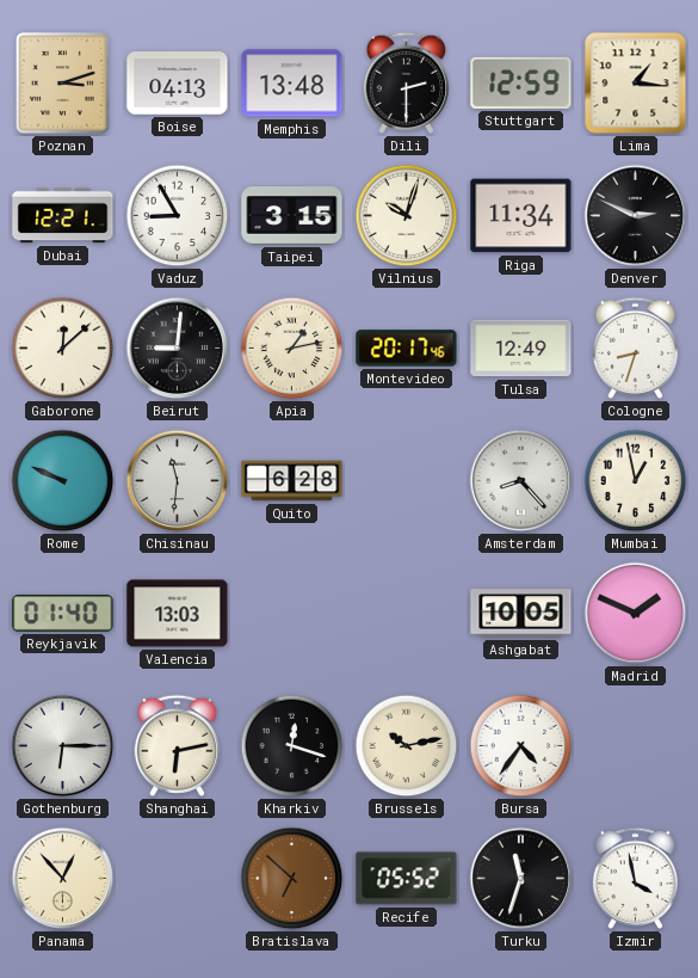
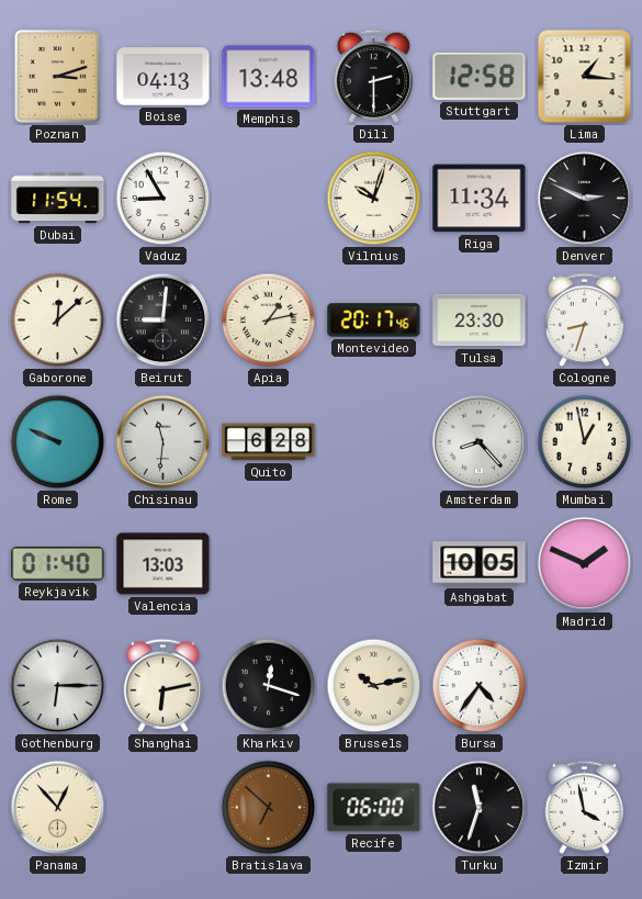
Stuttgart: 12:59 -> 12:58
Dubai: 12:21 -> 11:54
Taipei: 3:15 -> none
Tulsa: 12:49 -> 23:30
Recife: 05:52 -> 06:00
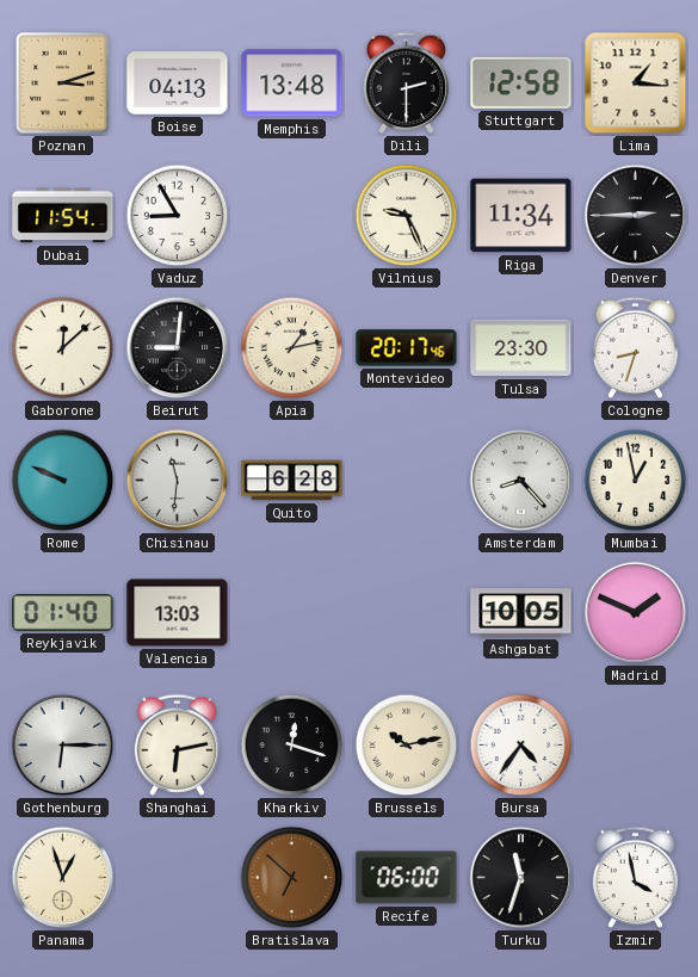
Vilnius: 10:03 -> 9:26
Denver: 2:49 -> 2:45
Panama: 12:53 -> 12:57
